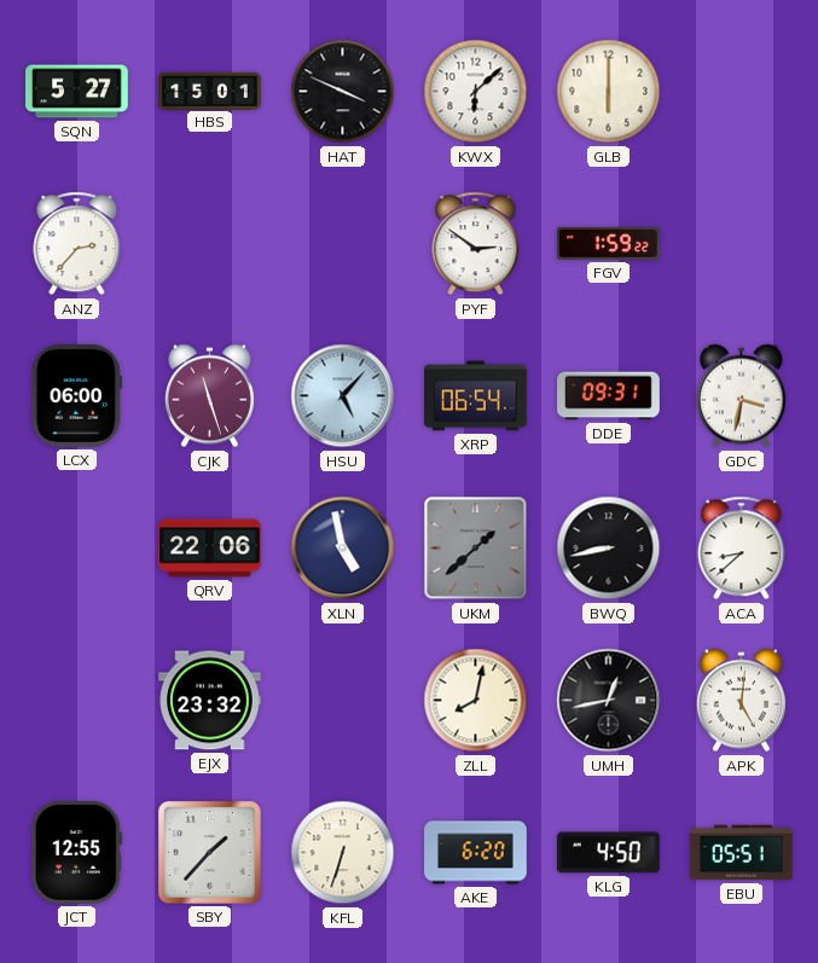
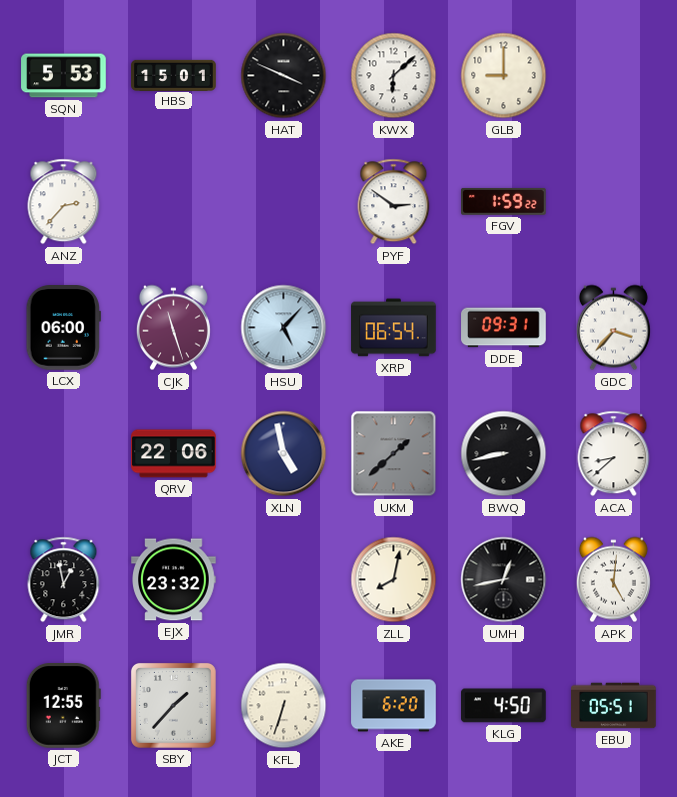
SQN: 5:27 -> 5:53
GLB: 6:00 -> 9:00
GDC: 3:32 -> 3:37
JMR: none -> 12:58
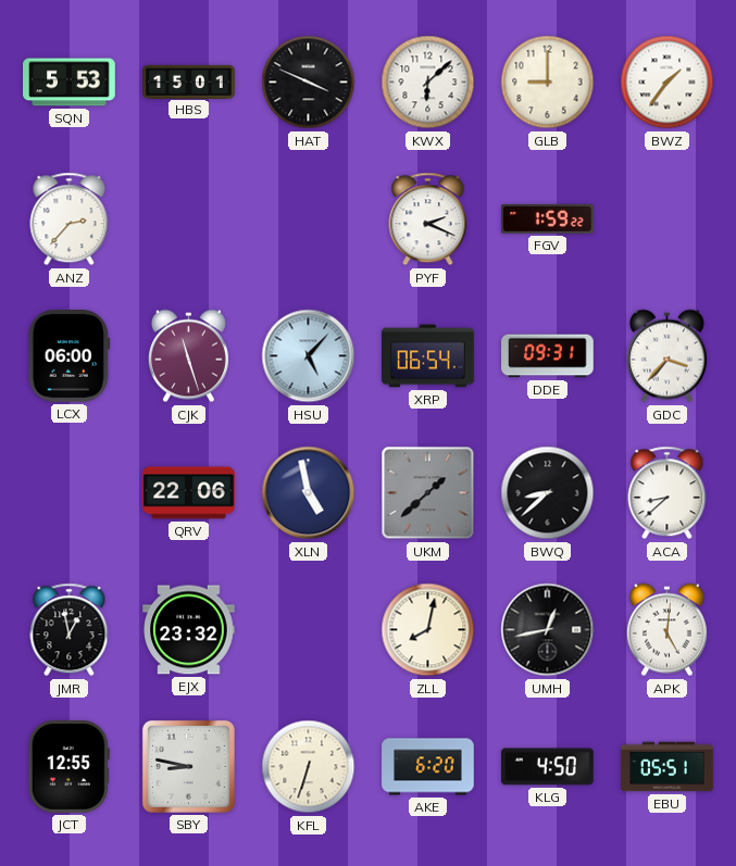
BWZ: none -> 1:36
PYF: 2:51 -> 2:19
BWQ: 8:43 -> 8:38
SBY: 1:37 -> 8:47
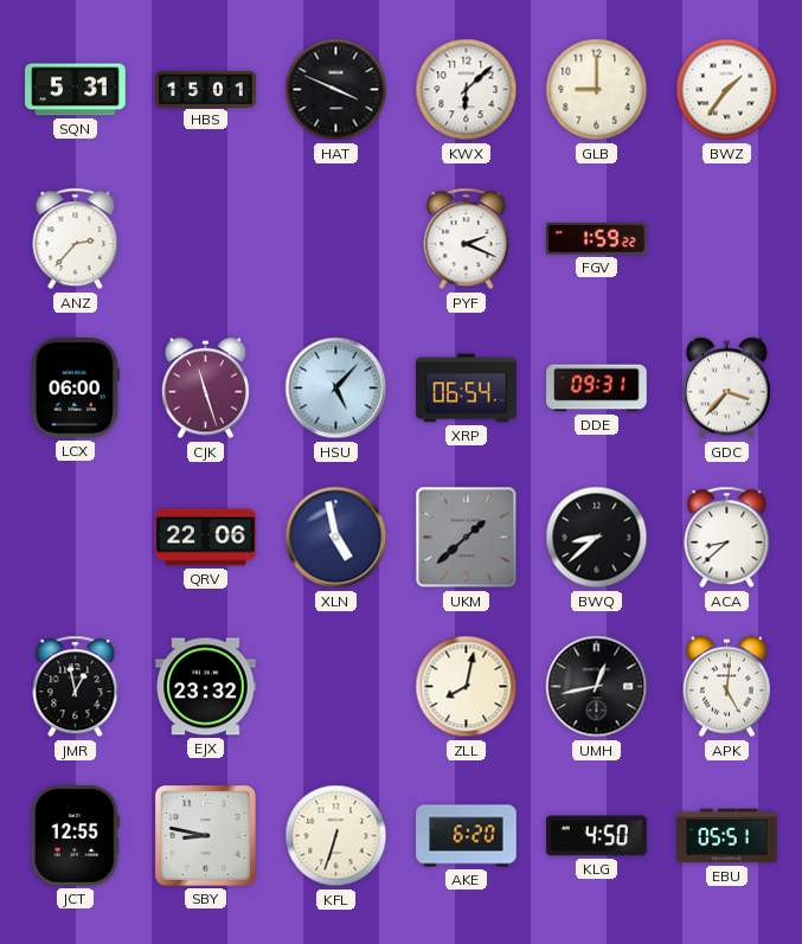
SQN: 5:53 -> 5:31
